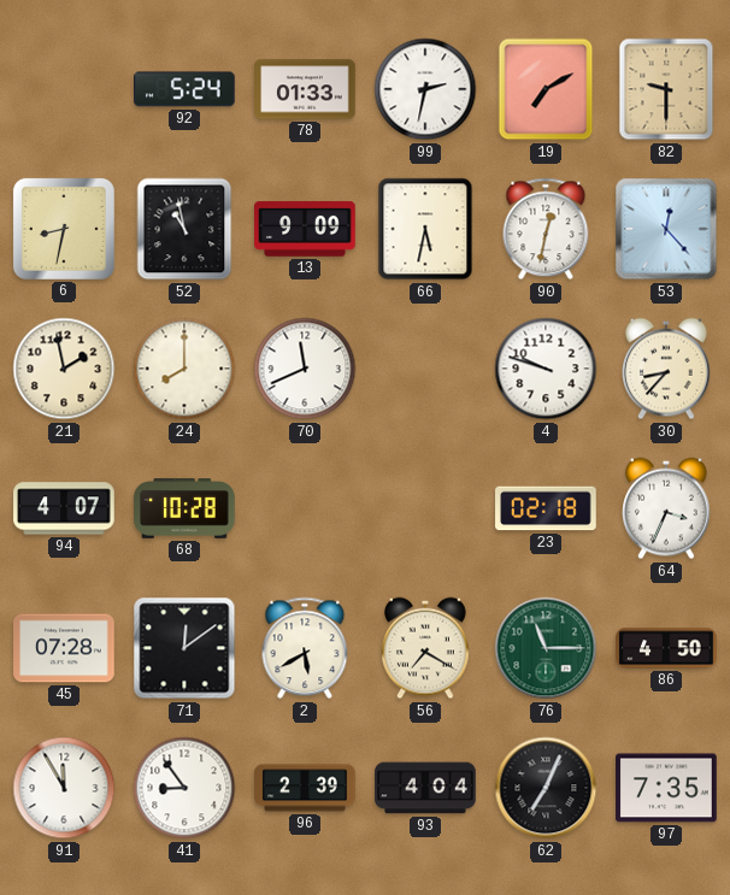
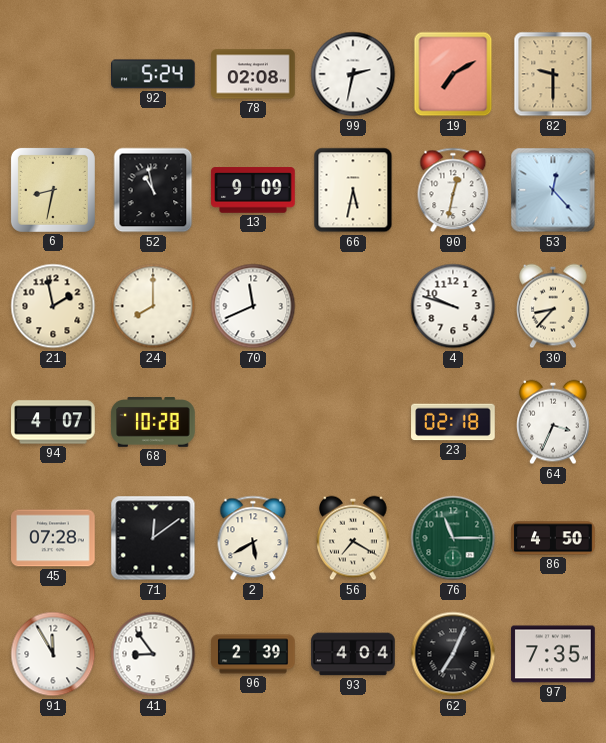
78: 01:33 -> 02:08
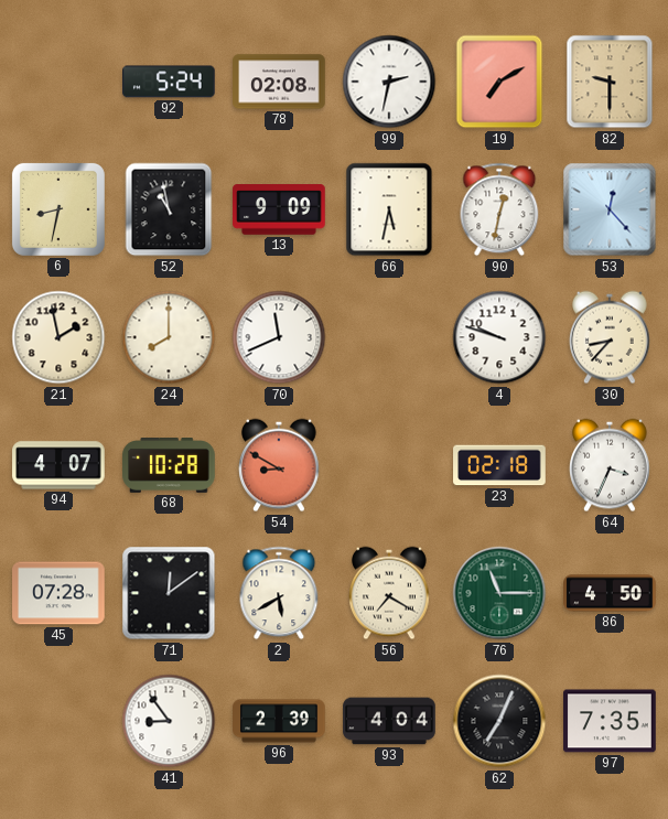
54: none -> 8:50
91: 11:55 -> none
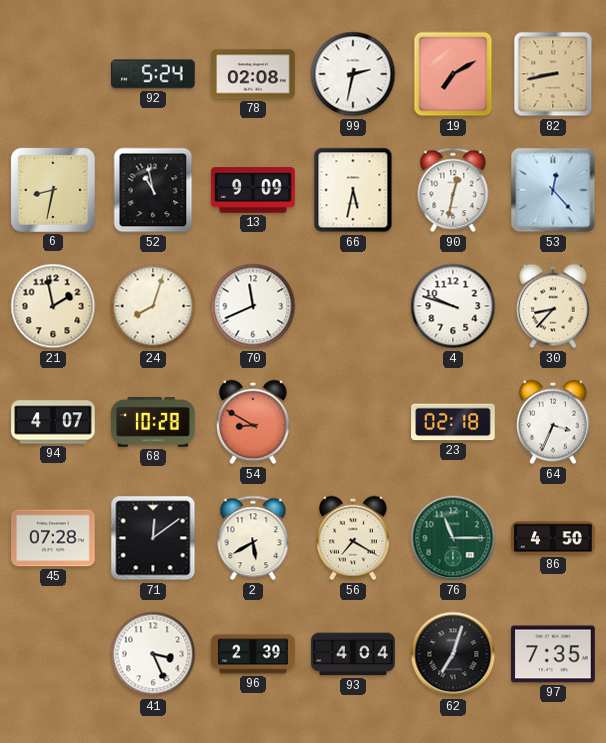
82: 9:30 -> 8:43
24: 8:00 -> 8:03
41: 8:54 -> 3:26
62: 7:04 -> 7:03
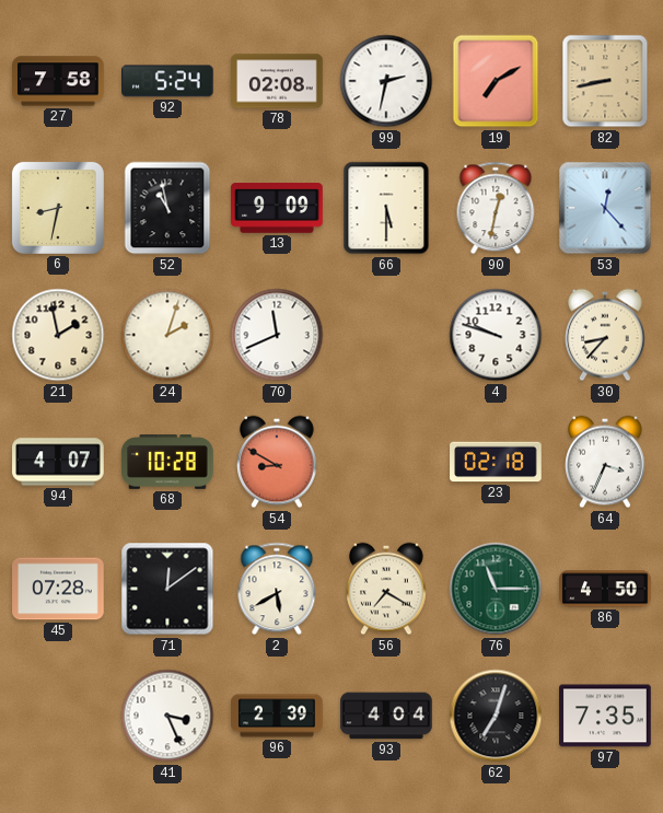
27: none -> 7:58
66: 5:32 -> 5:30
24: 8:03 -> 2:03
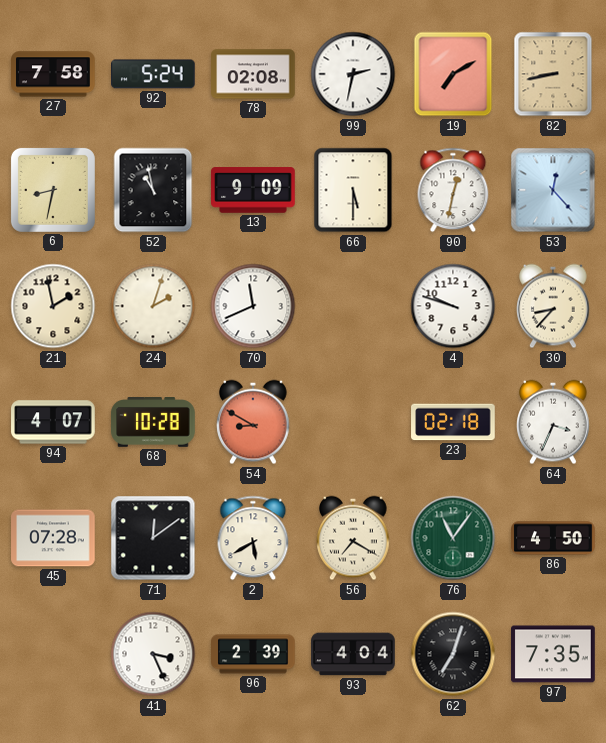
76: 11:15 -> 11:06
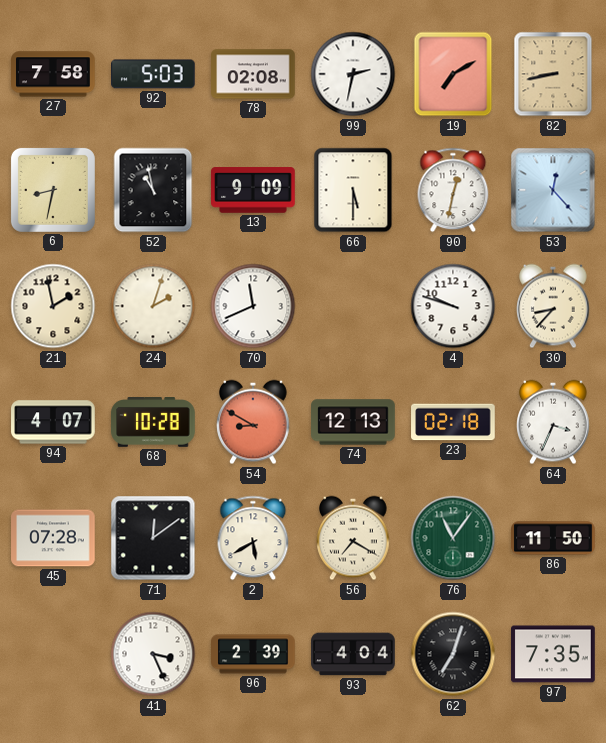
92: 5:24 -> 5:03
74: none -> 12:13
86: 4:50 -> 11:50
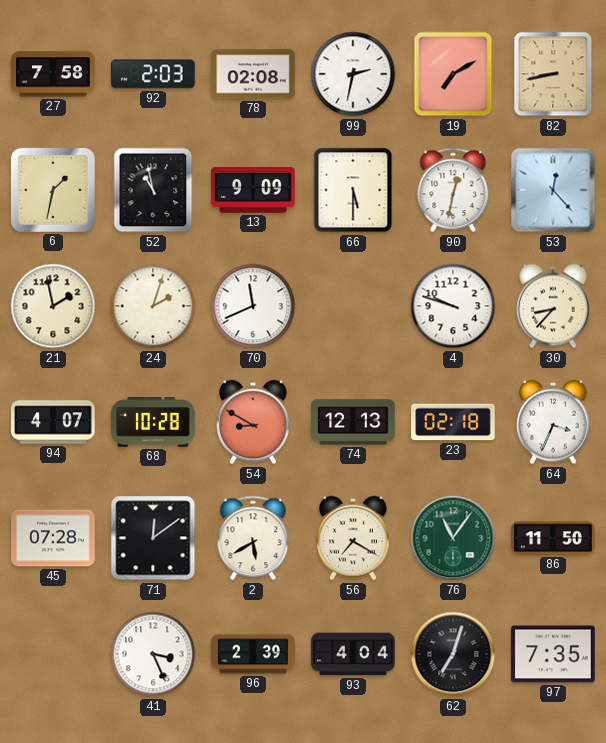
92: 5:03 -> 2:03
6: 8:32 -> 1:32
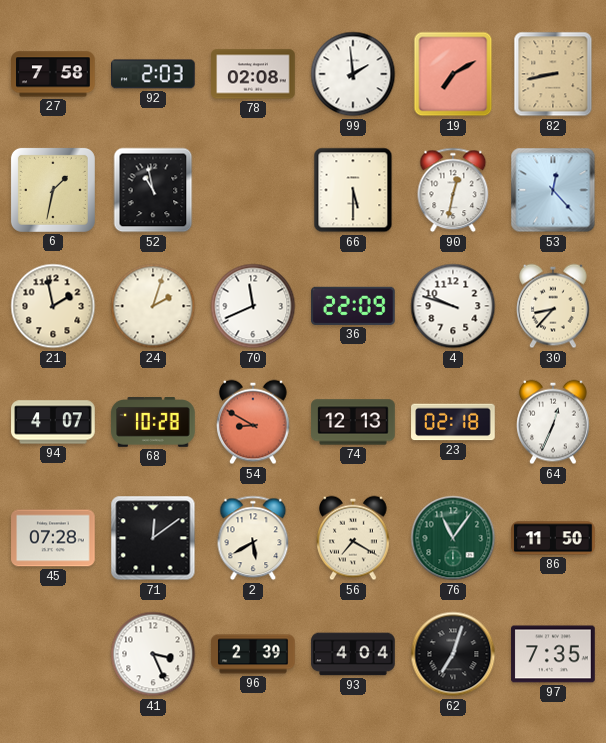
99: 2:32 -> 1:59
13: 9:09 -> none
36: none -> 22:09
64: 3:34 -> 12:34
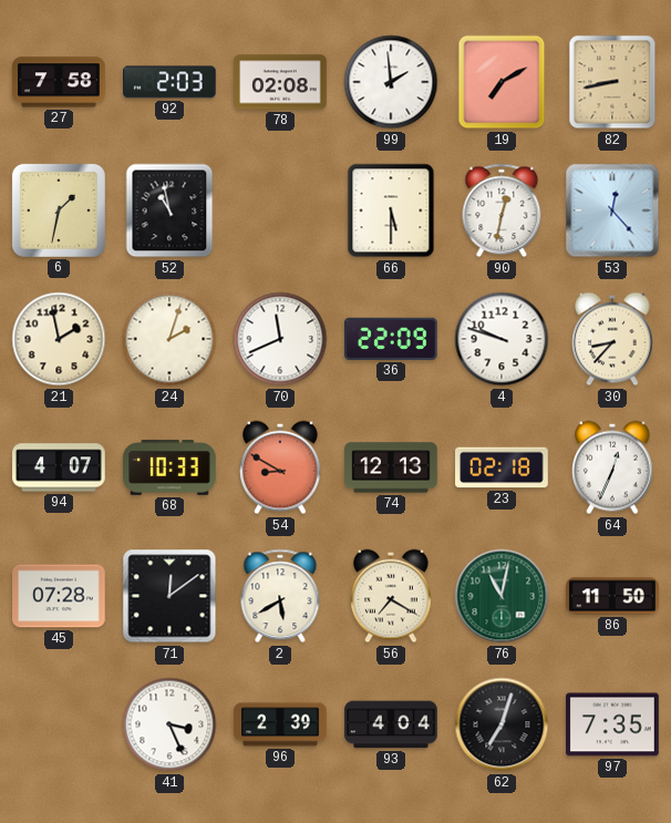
68: 10:28 -> 10:33
76: 11:06 -> 11:02
